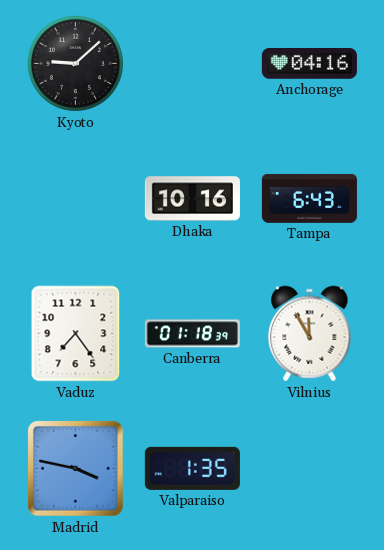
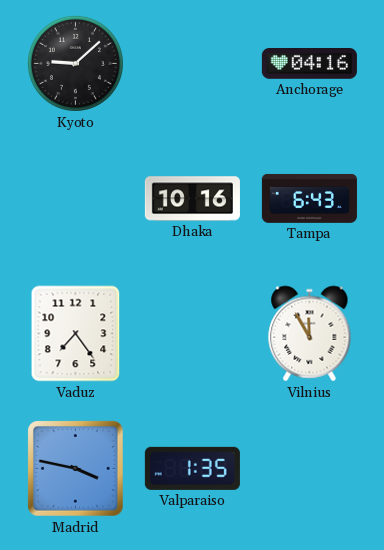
Canberra: 01:18 -> none
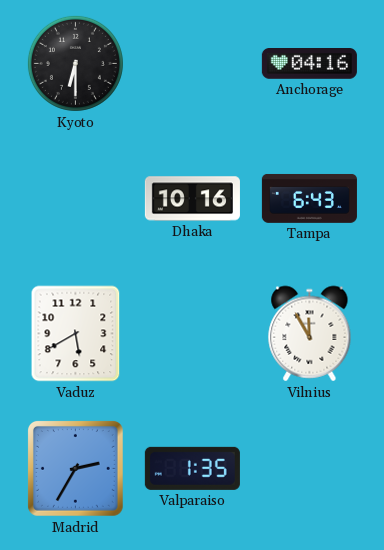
Kyoto: 9:08 -> 6:30
Vaduz: 7:24 -> 5:40
Madrid: 3:47 -> 2:35
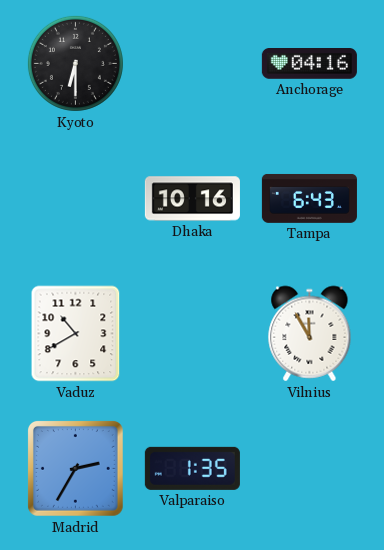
Vaduz: 5:40 -> 10:40
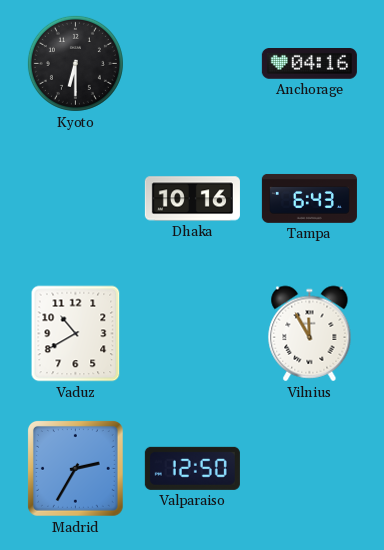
Valparaiso: 1:35 -> 12:50
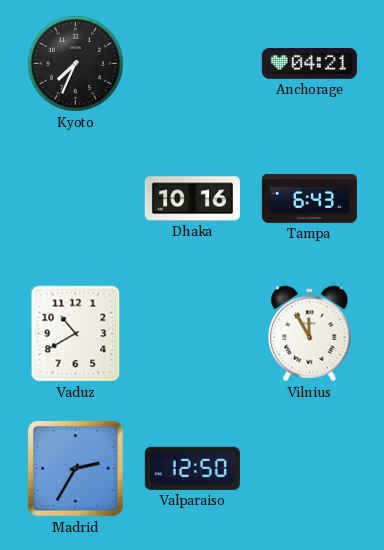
Kyoto: 6:30 -> 7:34
Anchorage: 04:16 -> 04:21
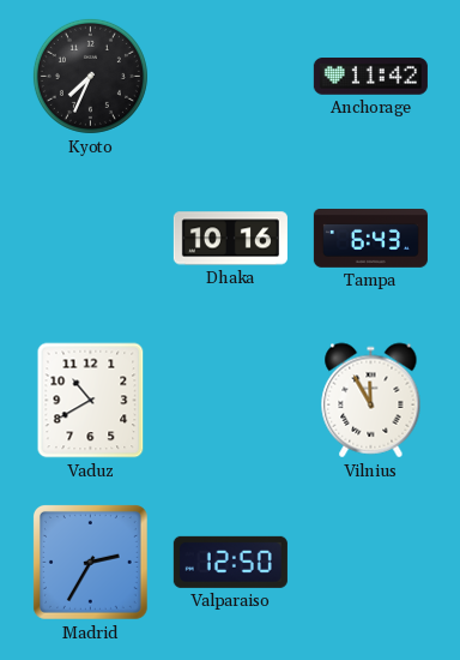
Anchorage: 04:21 -> 11:42
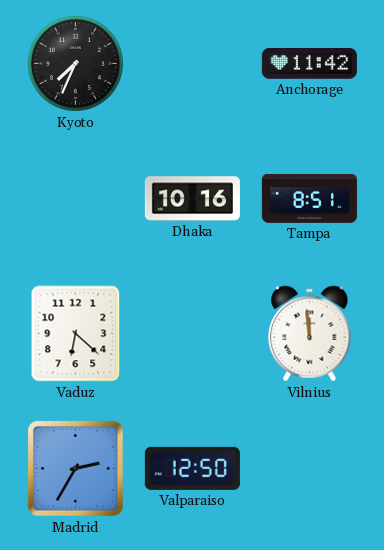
Tampa: 6:43 -> 8:51
Vaduz: 10:40 -> 6:22
Vilnius: 11:55 -> 11:59
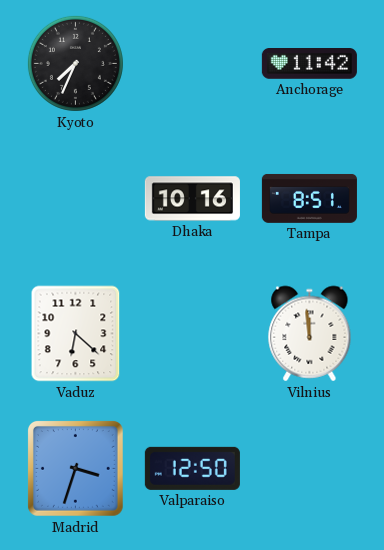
Madrid: 2:35 -> 3:33
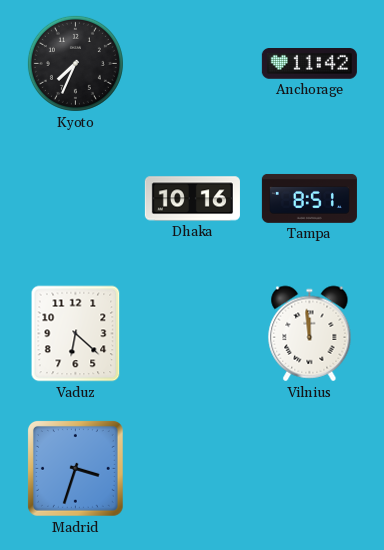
Valparaiso: 12:50 -> none
